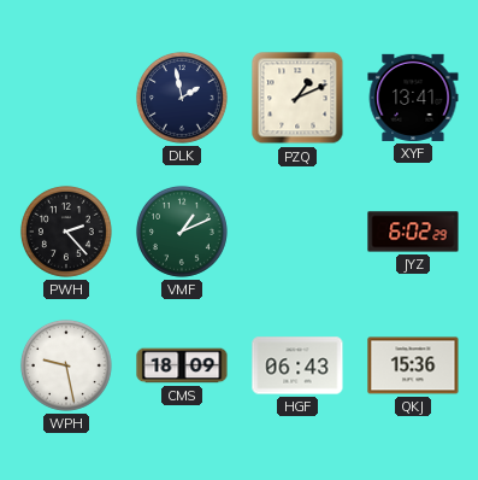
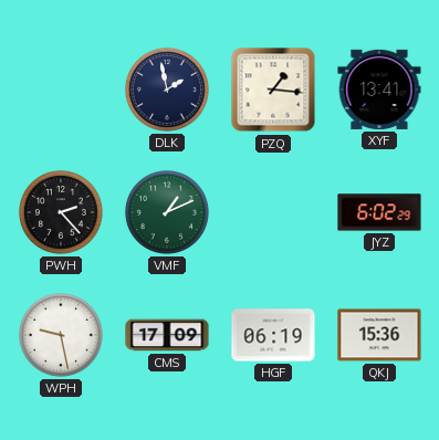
PZQ: 1:11 -> 1:16
CMS: 18:09 -> 17:09
HGF: 06:43 -> 06:19
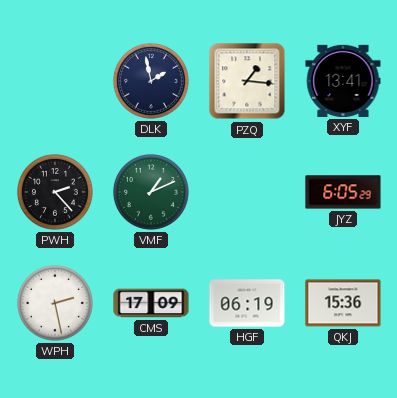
JYZ: 6:02 -> 6:05
WPH: 9:28 -> 2:28
